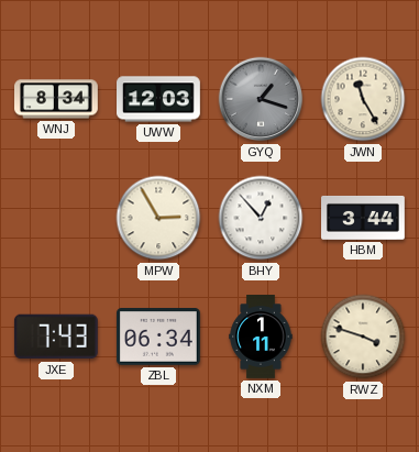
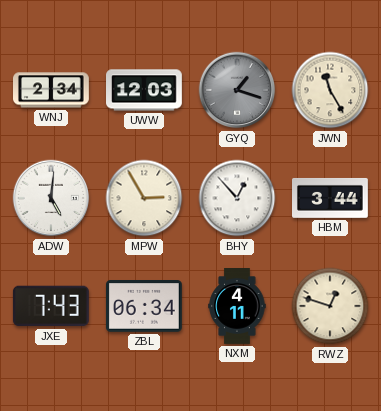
WNJ: 8:34 -> 2:34
ADW: none -> 5:01
NXM: 1:11 -> 4:11
RWZ: 3:48 -> 12:48
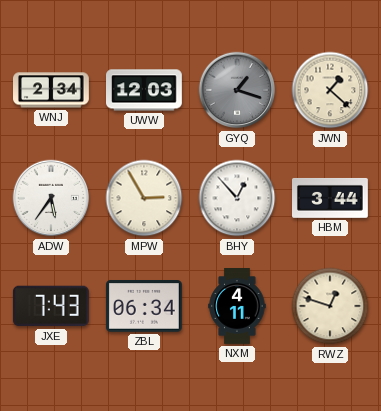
JWN: 11:25 -> 1:22
ADW: 5:01 -> 5:36
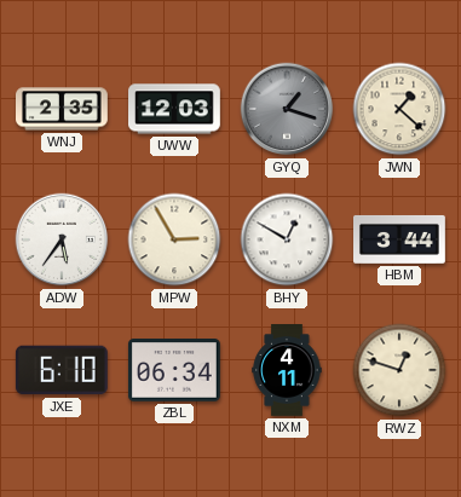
WNJ: 2:34 -> 2:35
BHY: 12:53 -> 12:50
JXE: 7:43 -> 6:10
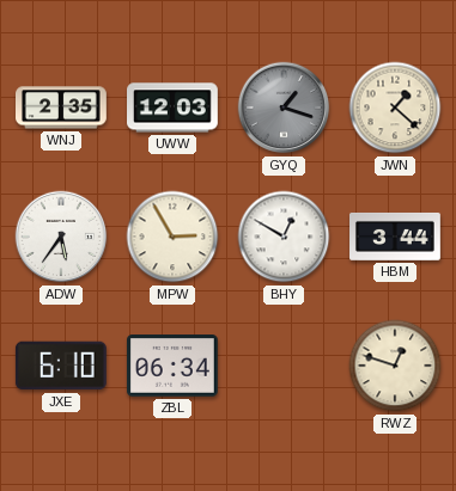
NXM: 4:11 -> none
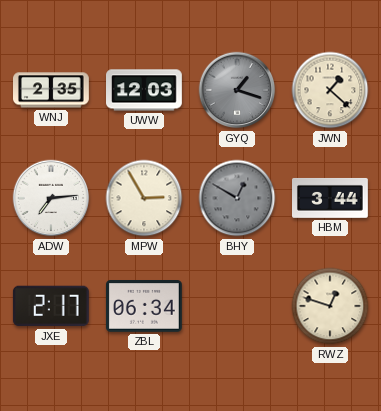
ADW: 5:36 -> 7:14
BHY dial: white -> grey
JXE: 6:10 -> 2:17
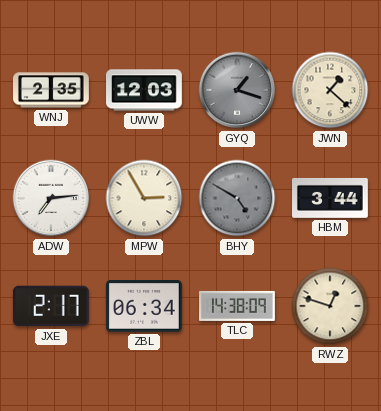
BHY: 12:50 -> 4:50
TLC: none -> 14:38
